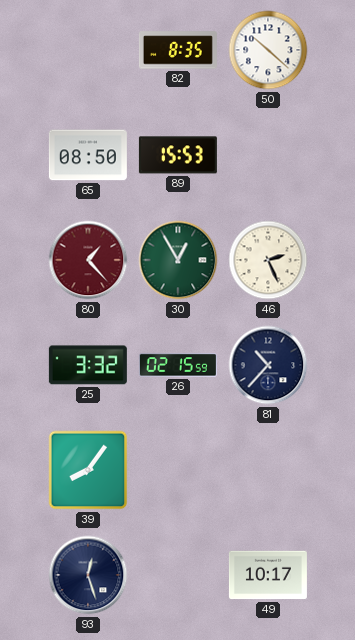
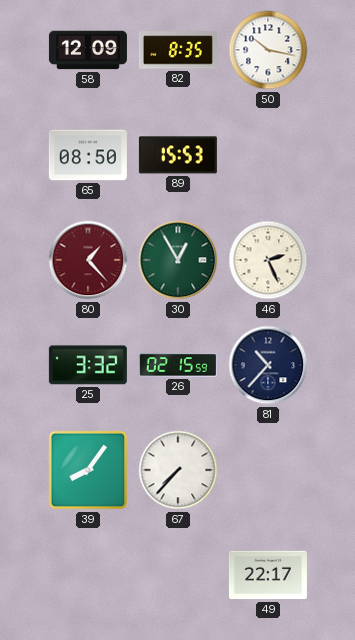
58: none -> 12:09
50: 10:22 -> 10:17
67: none -> 7:37
93: 12:27 -> none
49: 10:17 -> 22:17
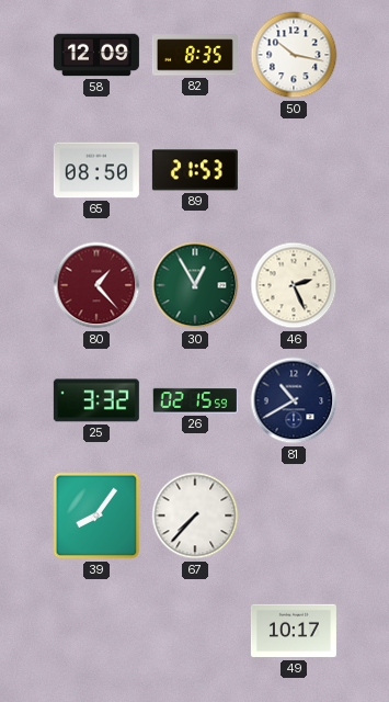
89: 15:53 -> 21:53
81: 10:37 -> 10:40
49: 22:17 -> 10:17
